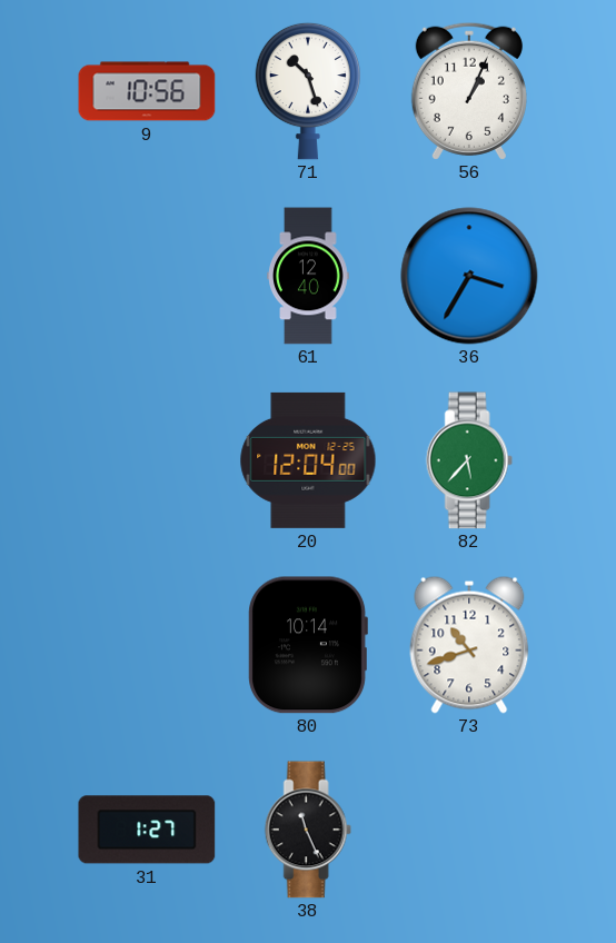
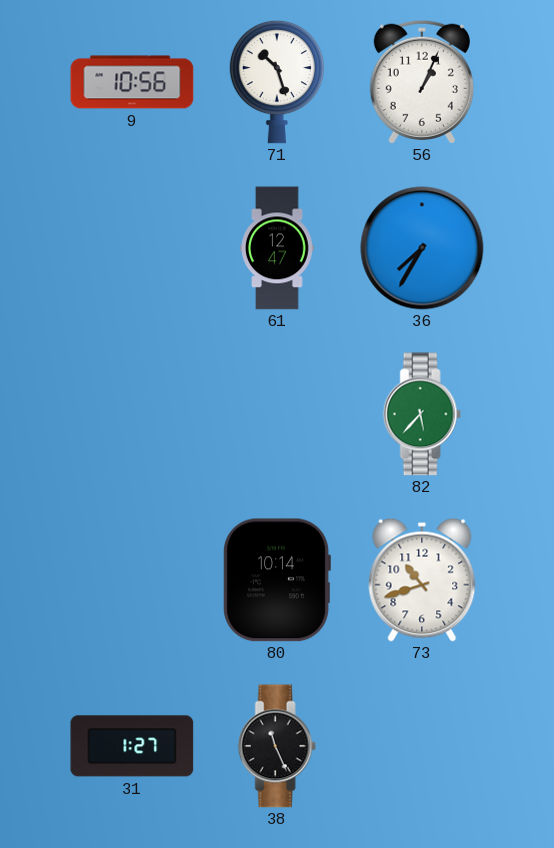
61: 12:40 -> 12:47
36: 3:35 -> 7:35
20: 12:04 -> none
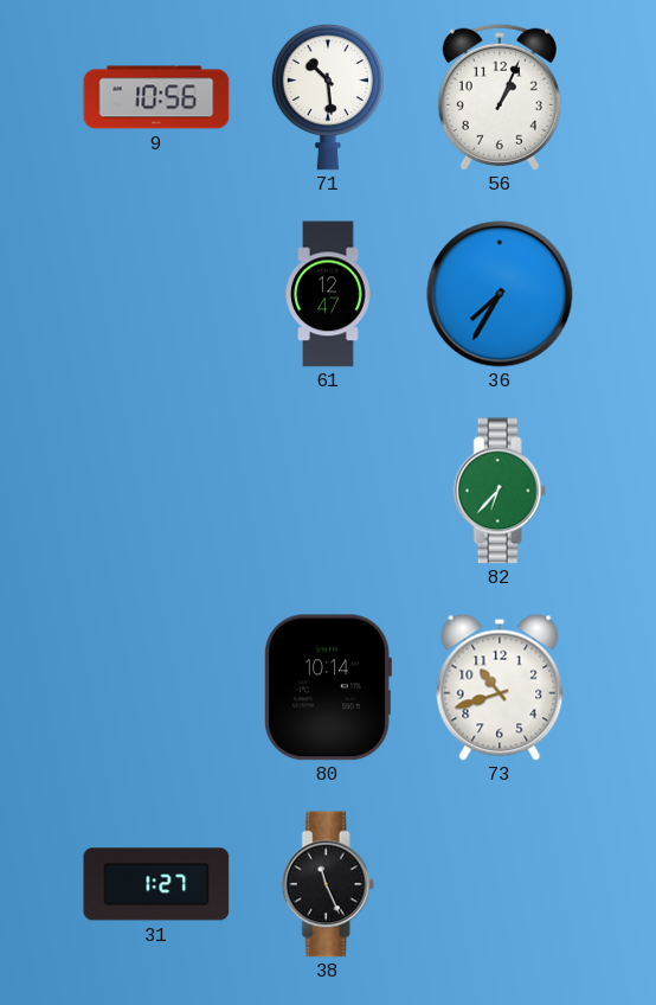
71: 10:27 -> 10:29
82: 5:37 -> 6:37
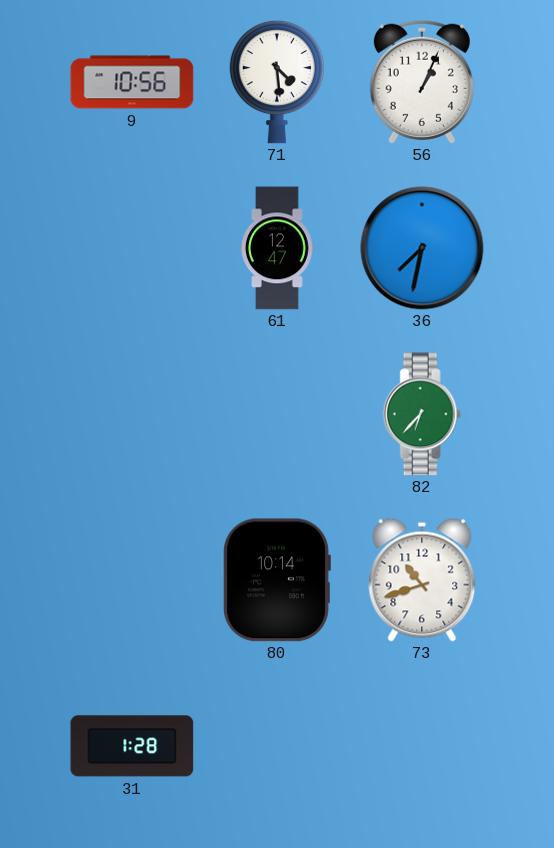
71: 10:29 -> 4:29
36: 7:35 -> 7:32
31: 1:27 -> 1:28
38: 11:26 -> none
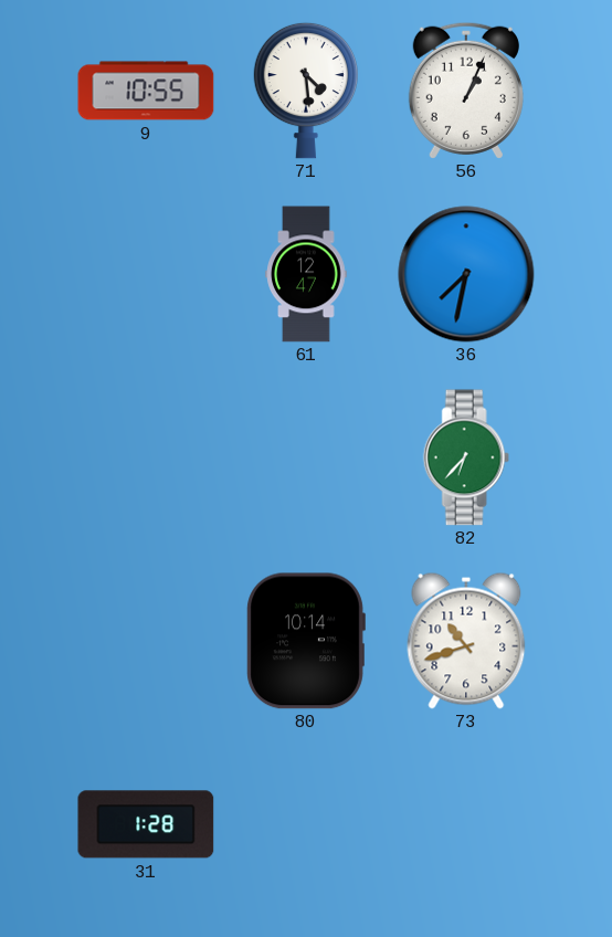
9: 10:56 -> 10:55
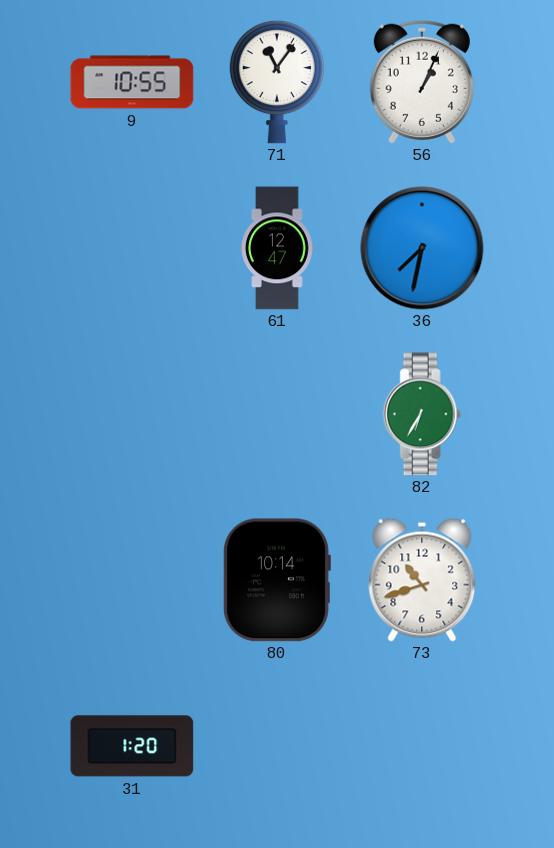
71: 4:29 -> 11:06
82: 6:37 -> 6:35
31: 1:28 -> 1:20
